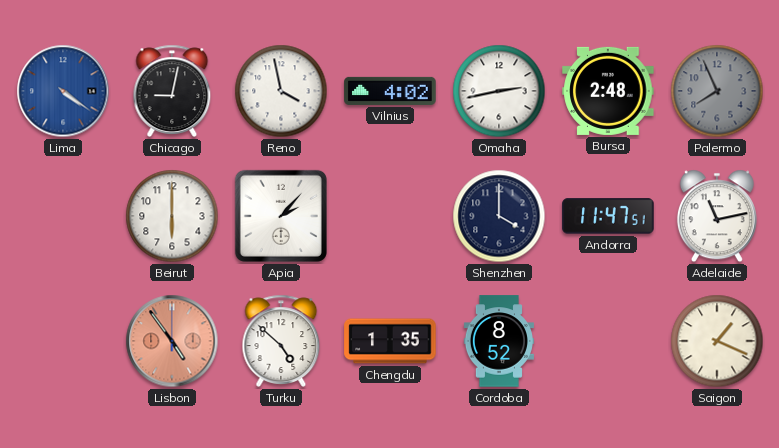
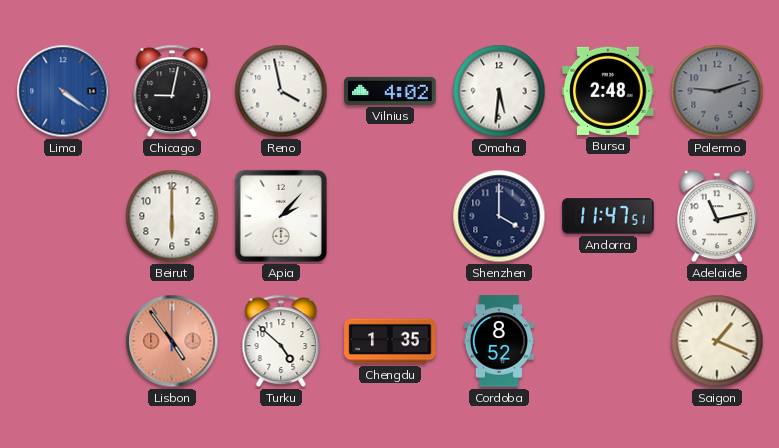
Omaha: 2:43 -> 5:31
Palermo: 7:56 -> 9:12
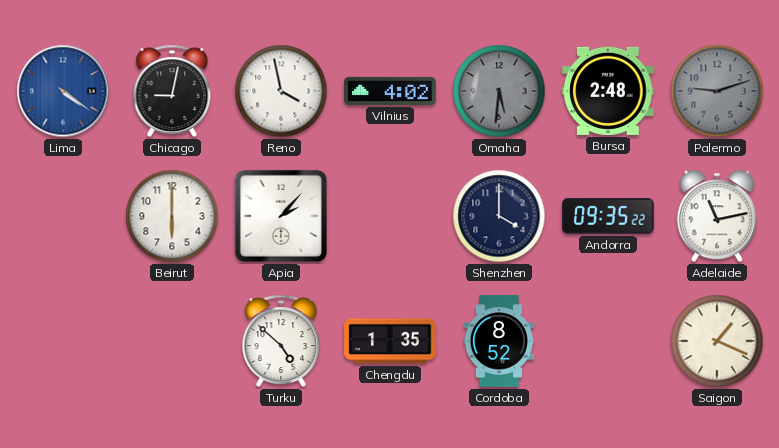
Omaha dial: white -> grey
Andorra: 11:47 -> 09:35
Lisbon: 4:54 -> none
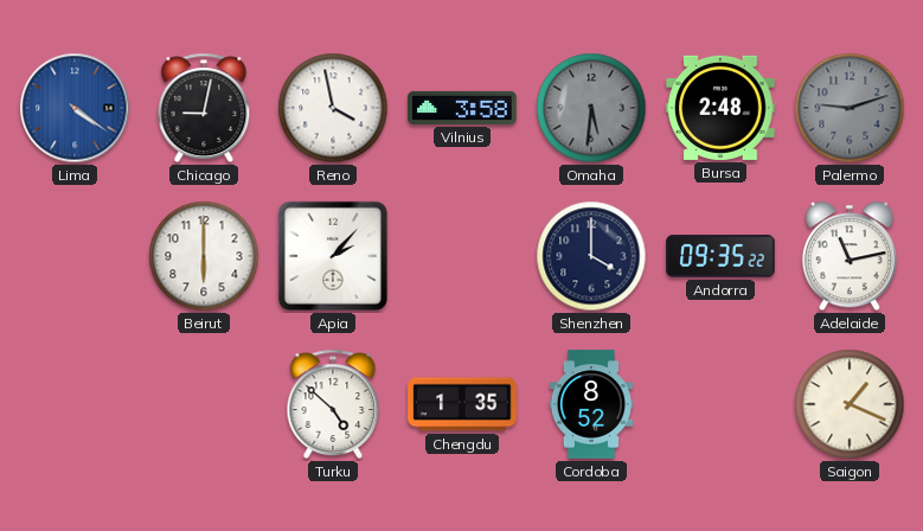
Vilnius: 4:02 -> 3:58
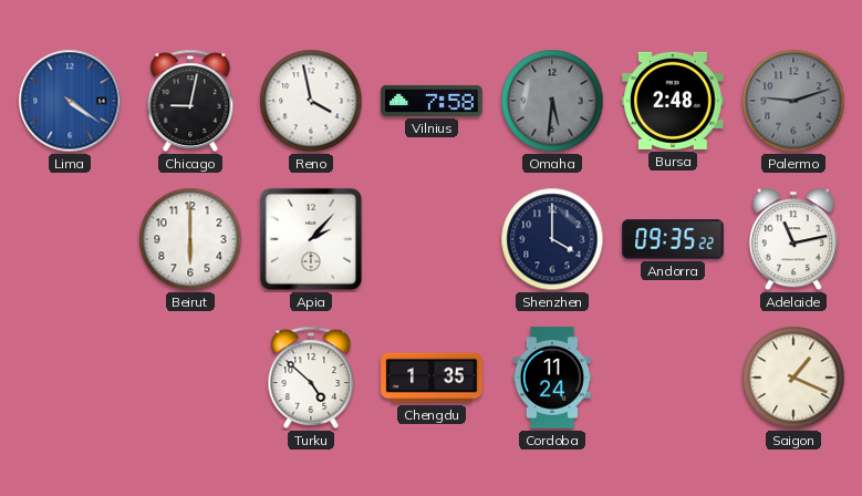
Vilnius: 3:58 -> 7:58
Cordoba: 8:52 -> 11:24
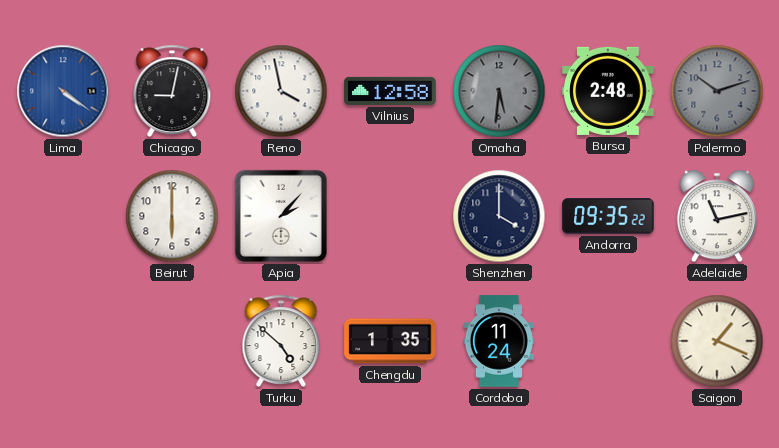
Vilnius: 7:58 -> 12:58
Palermo: 9:12 -> 10:12
